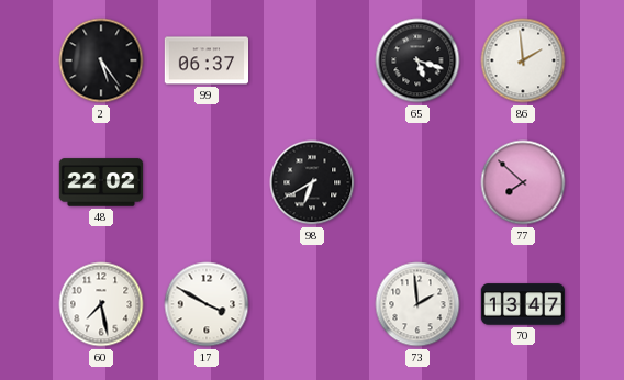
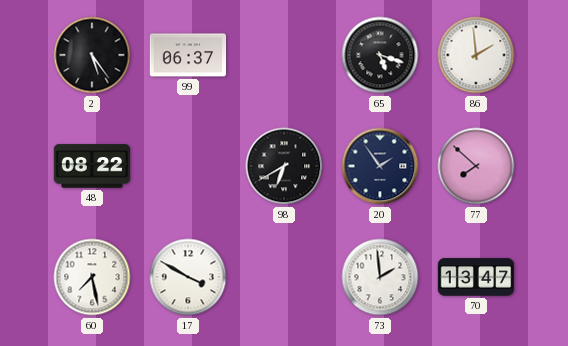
48: 22:02 -> 08:22
20: none -> 1:54
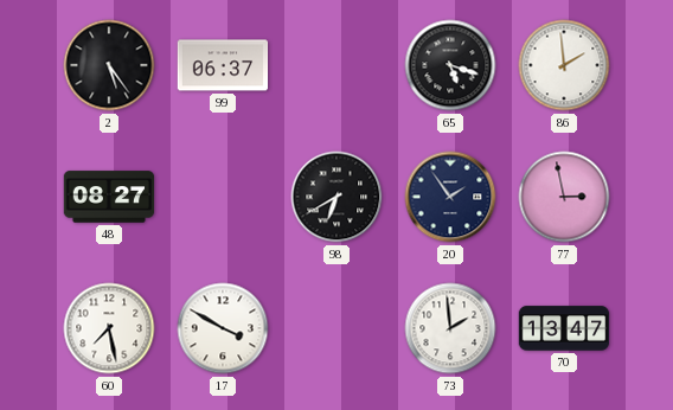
48: 08:22 -> 08:27
77: 7:52 -> 2:58
